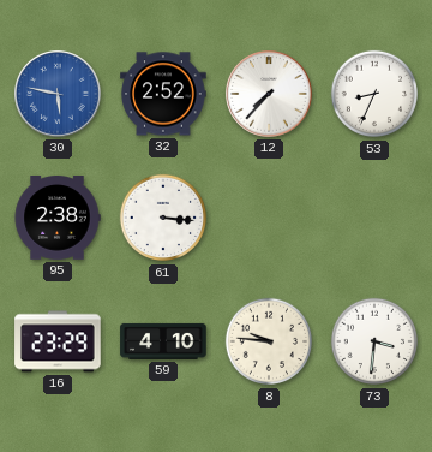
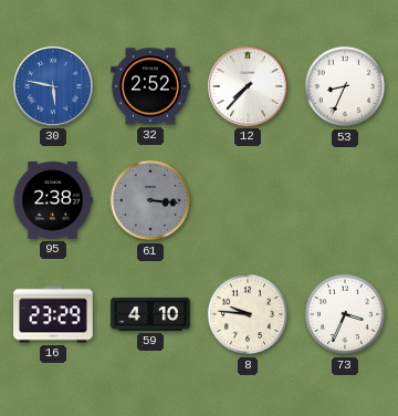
61 dial: white -> grey
73: 3:31 -> 3:34
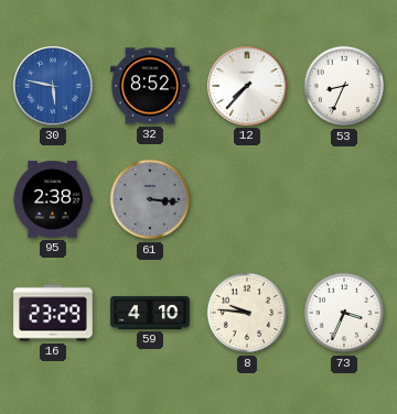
32: 2:52 -> 8:52
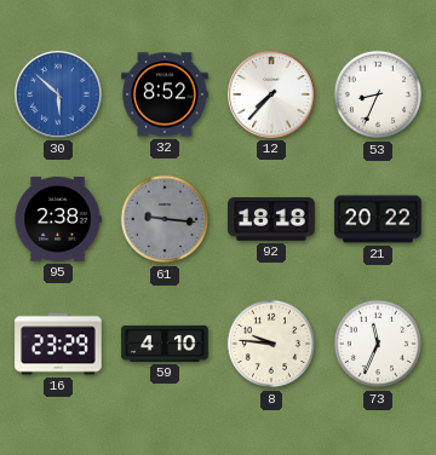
30: 5:47 -> 5:52
61: 3:16 -> 9:16
92: none -> 18:18
21: none -> 20:22
73: 3:34 -> 11:34
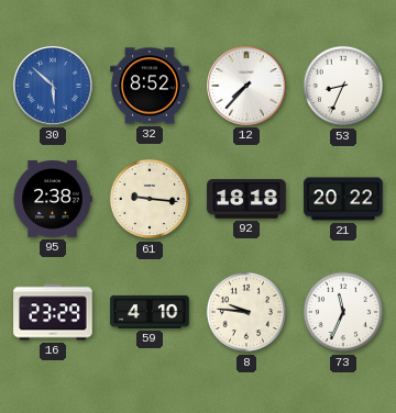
61 dial: grey -> cream
